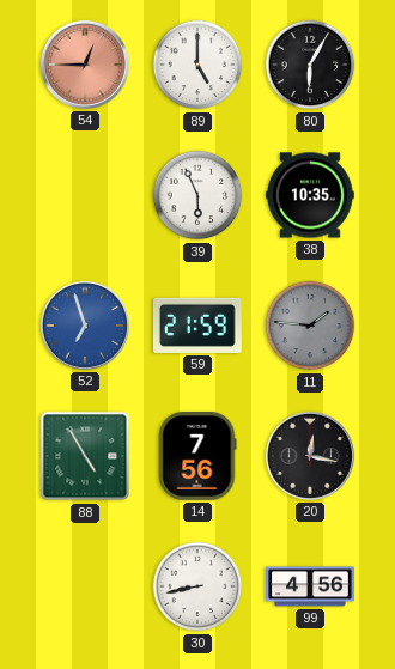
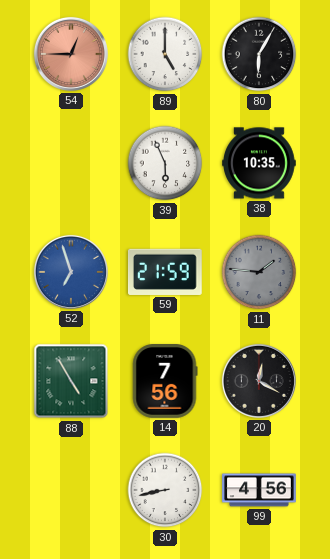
20: 12:17 -> 12:20
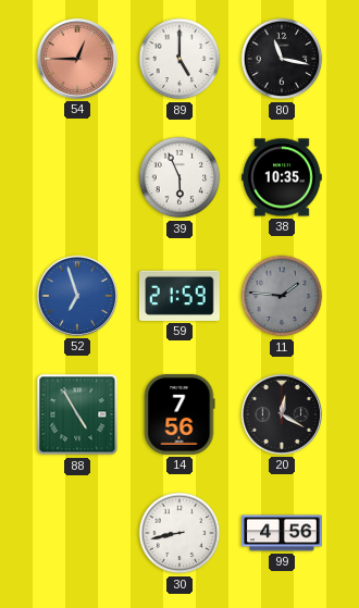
80: 6:05 -> 11:17
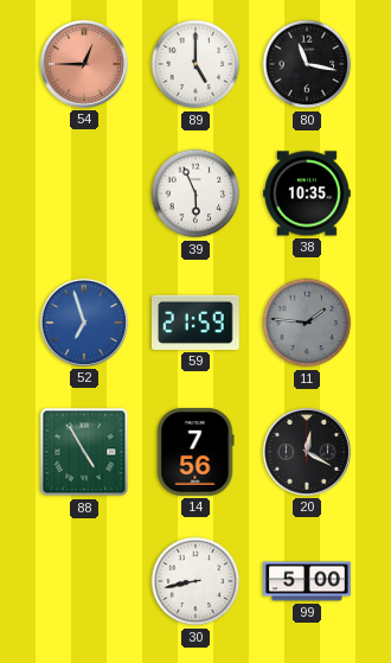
99: 4:56 -> 5:00
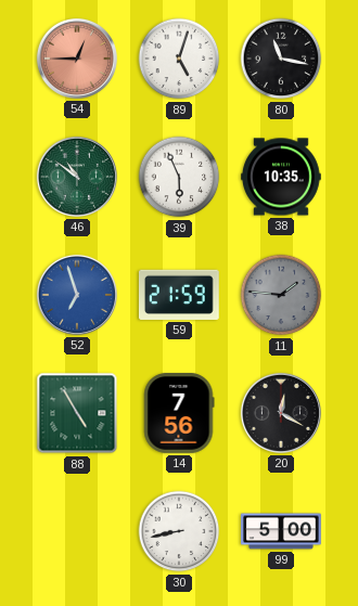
89: 5:00 -> 5:03
46: none -> 10:51
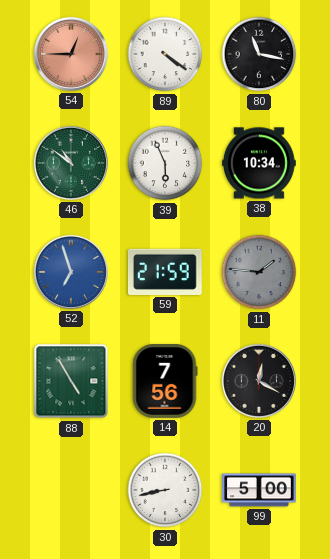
89: 5:03 -> 4:21
38: 10:35 -> 10:34
